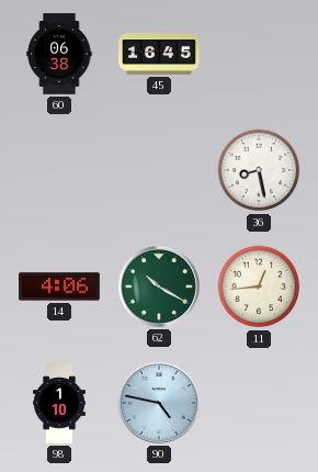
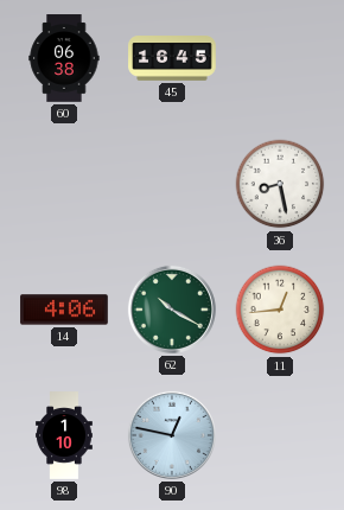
90: 4:47 -> 12:47
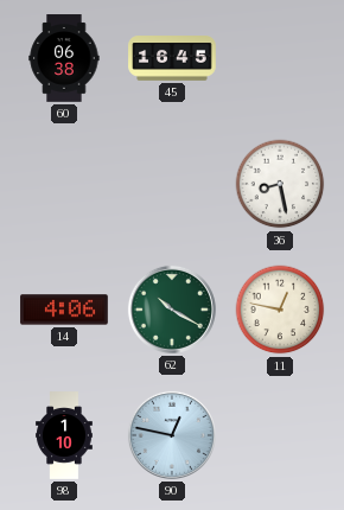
11: 12:44 -> 12:47
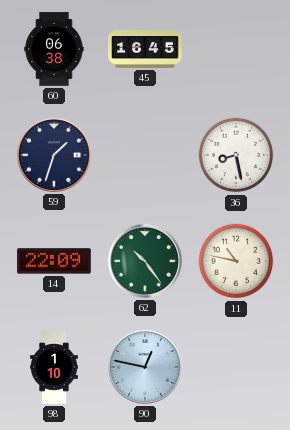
59: none -> 1:33
14: 4:06 -> 22:09
62: 10:20 -> 10:24
11: 12:47 -> 10:47
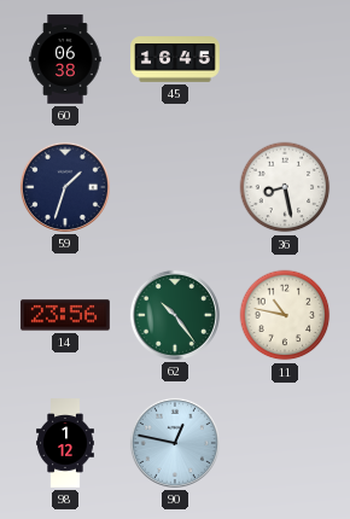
14: 22:09 -> 23:56
98: 1:10 -> 1:12
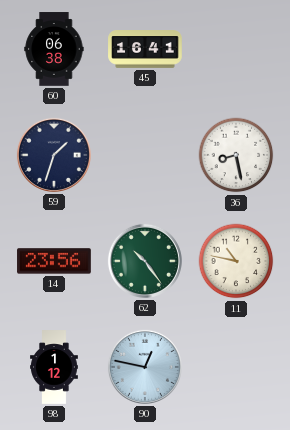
45: 16:45 -> 16:41
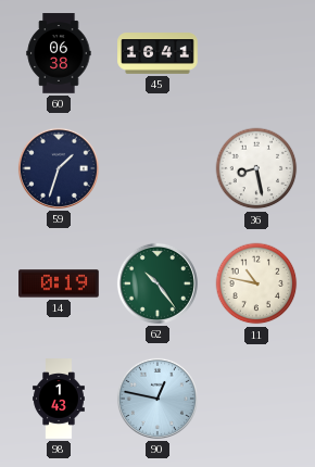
14: 23:56 -> 0:19
98: 1:12 -> 1:43
